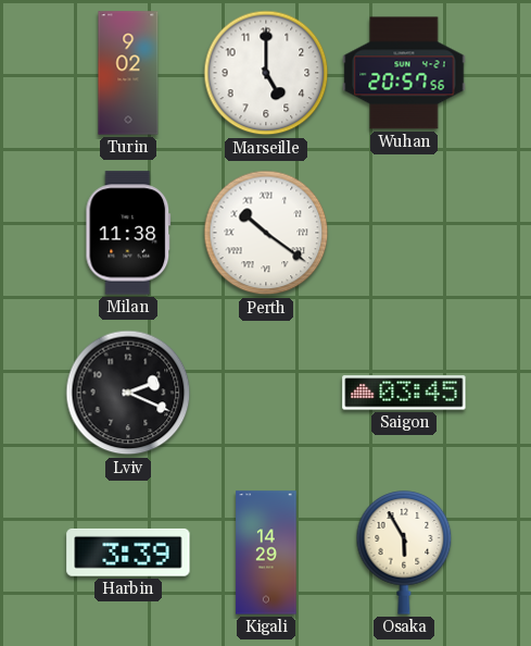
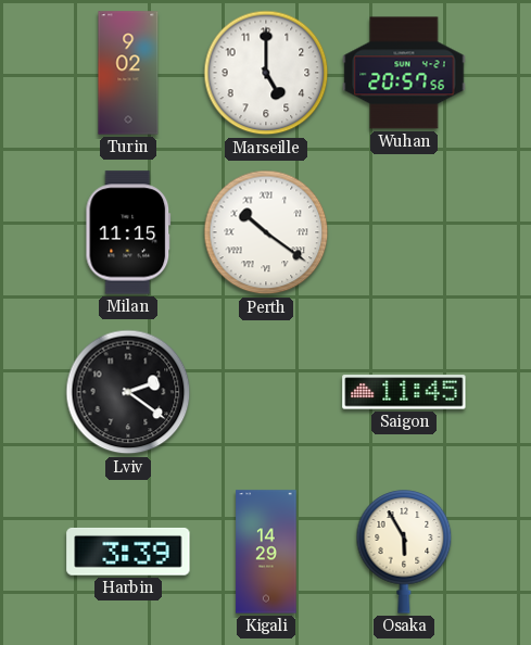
Milan: 11:38 -> 11:15
Lviv: 2:19 -> 2:21
Saigon: 03:45 -> 11:45
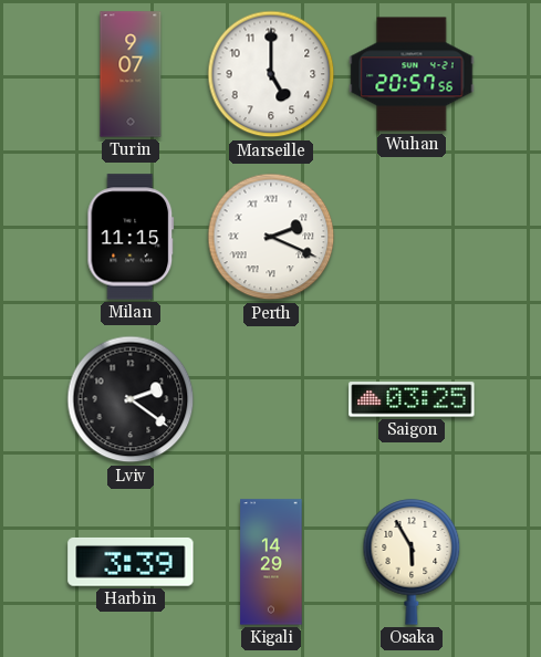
Turin: 9:02 -> 9:07
Perth: 10:21 -> 2:19
Saigon: 11:45 -> 03:25
